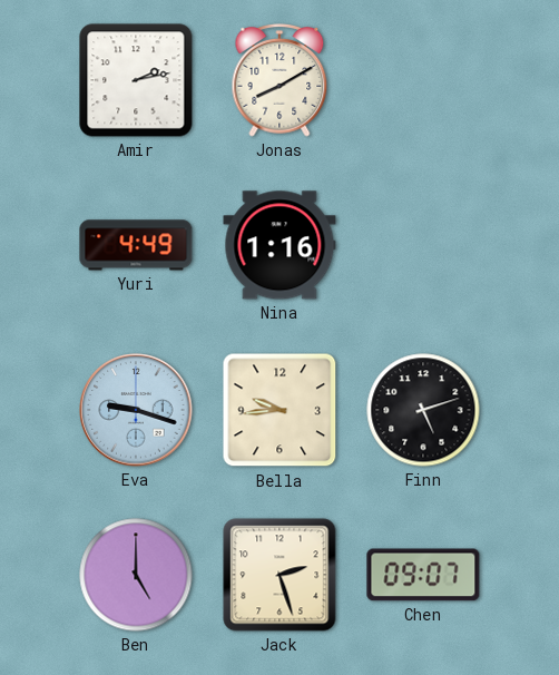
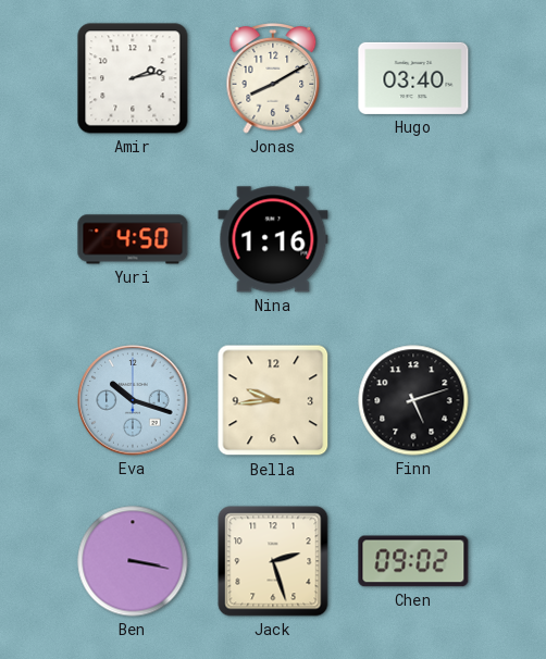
Hugo: none -> 03:40
Yuri: 4:49 -> 4:50
Eva: 9:18 -> 10:18
Ben: 5:00 -> 3:17
Chen: 09:07 -> 09:02
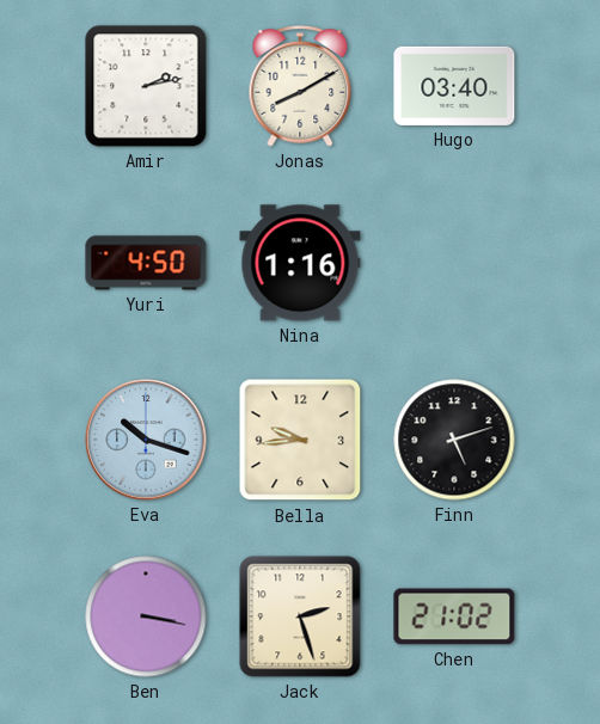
Chen: 09:02 -> 21:02
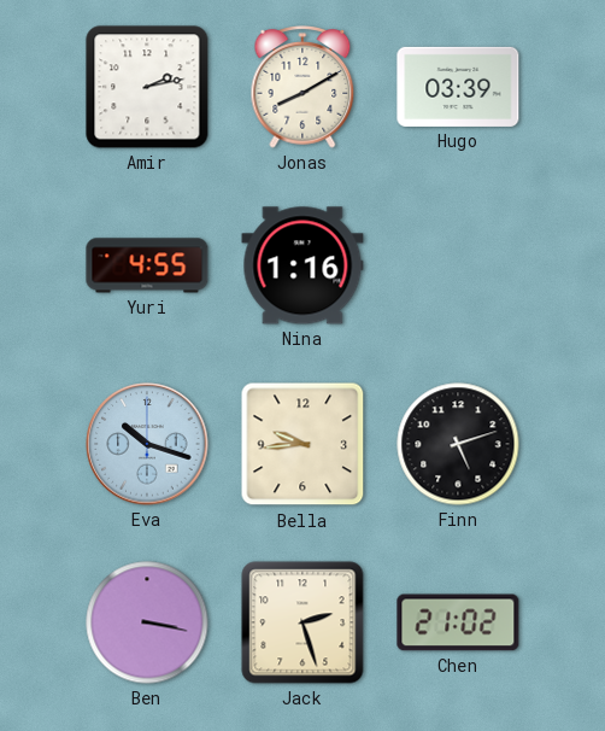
Hugo: 03:40 -> 03:39
Yuri: 4:50 -> 4:55
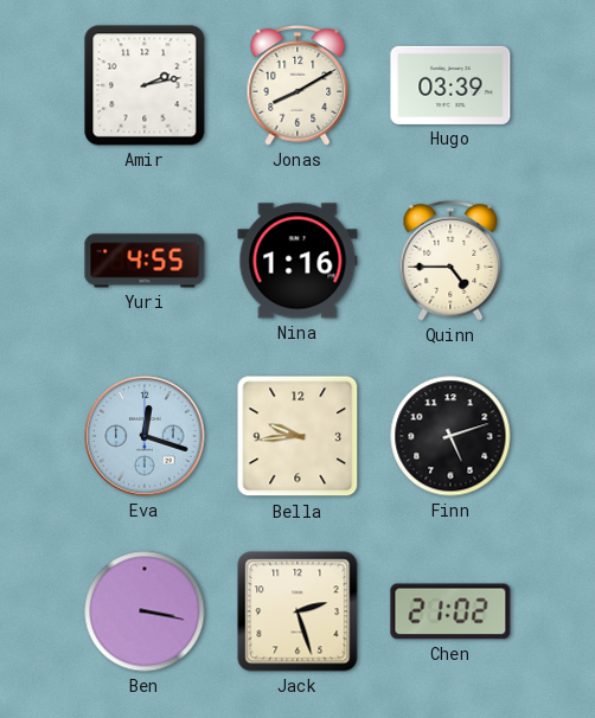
Quinn: none -> 4:45
Eva: 10:18 -> 12:18
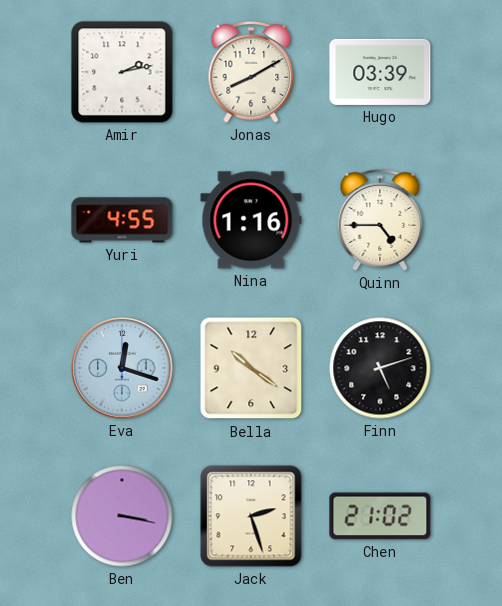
Bella: 9:44 -> 10:21
